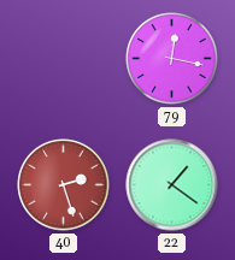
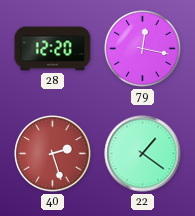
28: none -> 12:20
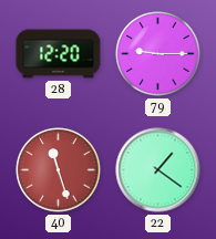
79: 12:17 -> 9:15
40: 2:27 -> 11:27
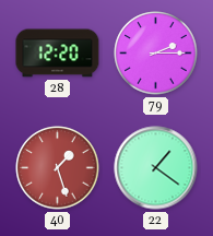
79: 9:15 -> 2:15
40: 11:27 -> 1:27
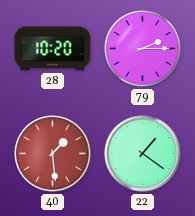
28: 12:20 -> 10:20
40: 1:27 -> 1:29
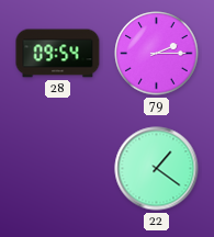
28: 10:20 -> 09:54
40: 1:29 -> none
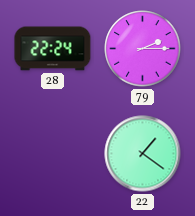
28: 09:54 -> 22:24
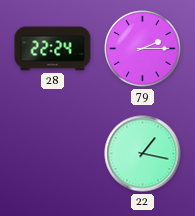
22: 1:21 -> 1:17
